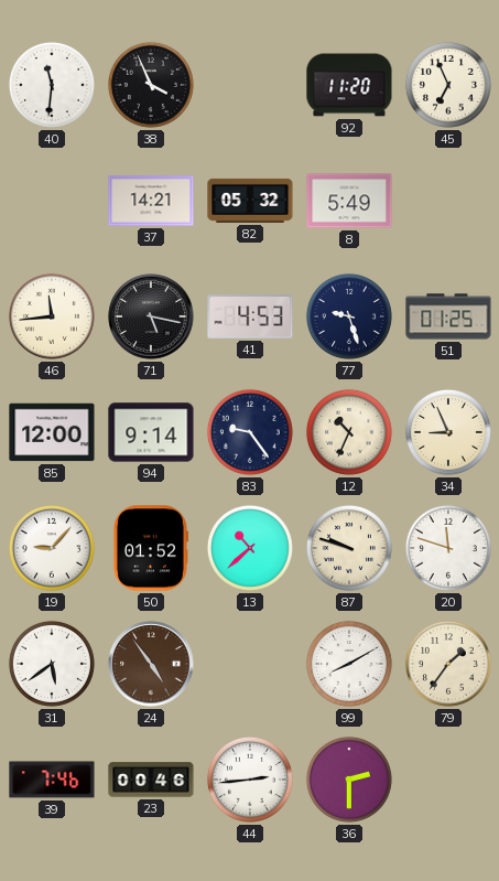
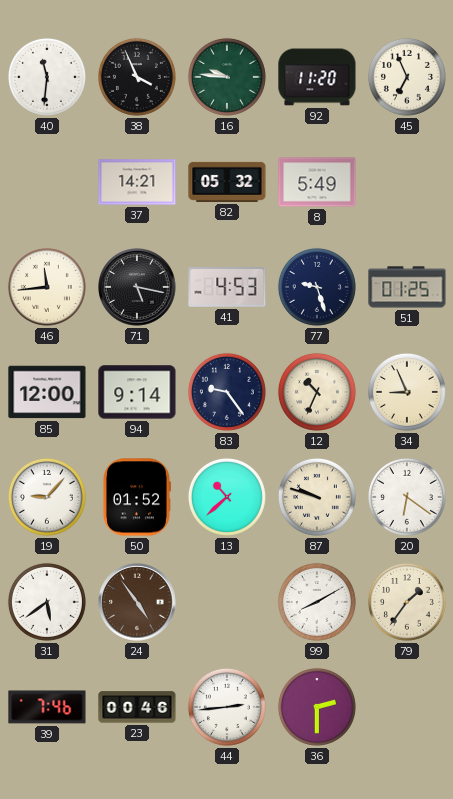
16: none -> 9:46
20: 11:48 -> 6:21
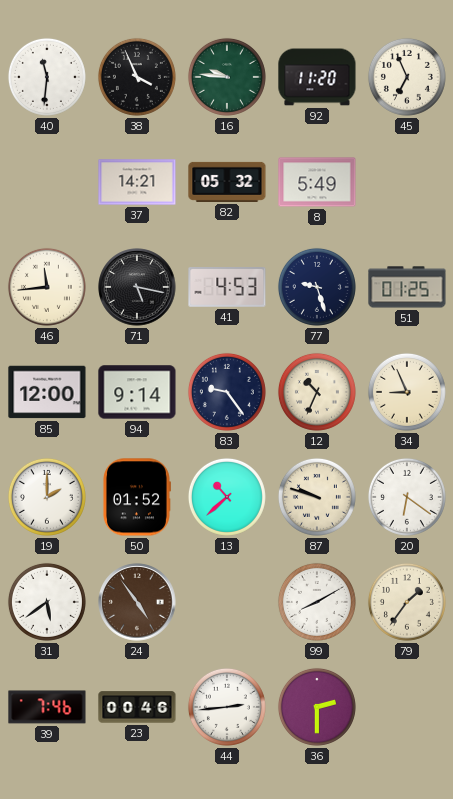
19: 9:07 -> 2:00
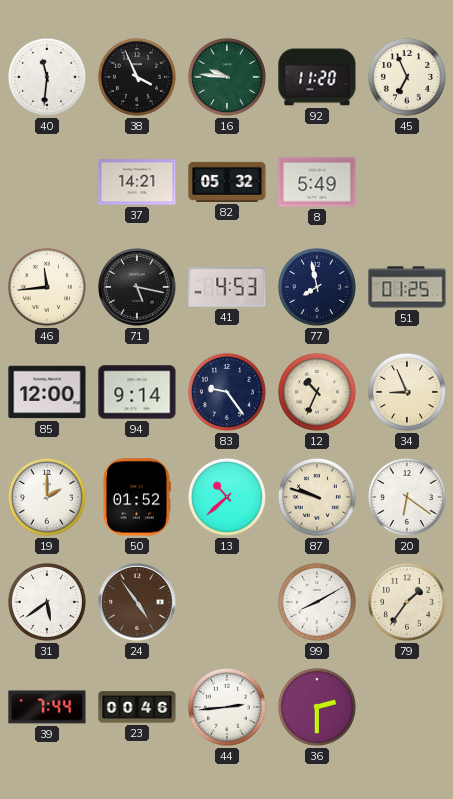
77: 9:27 -> 7:58
39: 7:46 -> 7:44
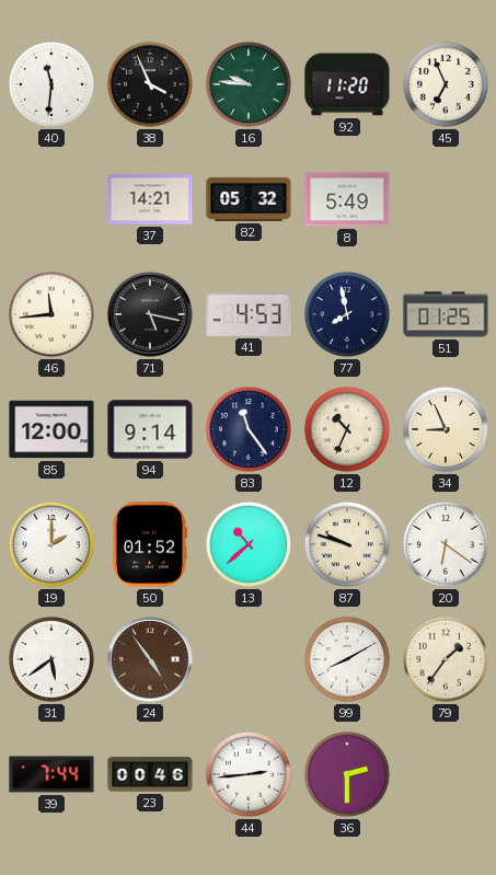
83: 9:24 -> 11:24
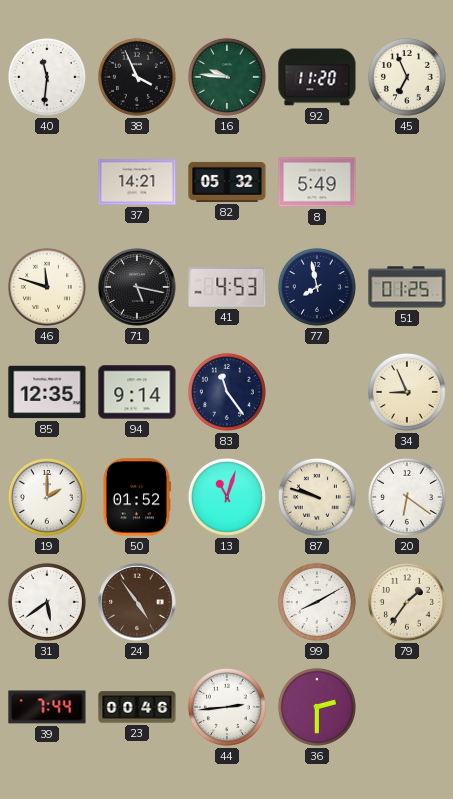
46: 11:44 -> 11:48
85: 12:00 -> 12:35
12: 10:34 -> none
13: 10:38 -> 11:03
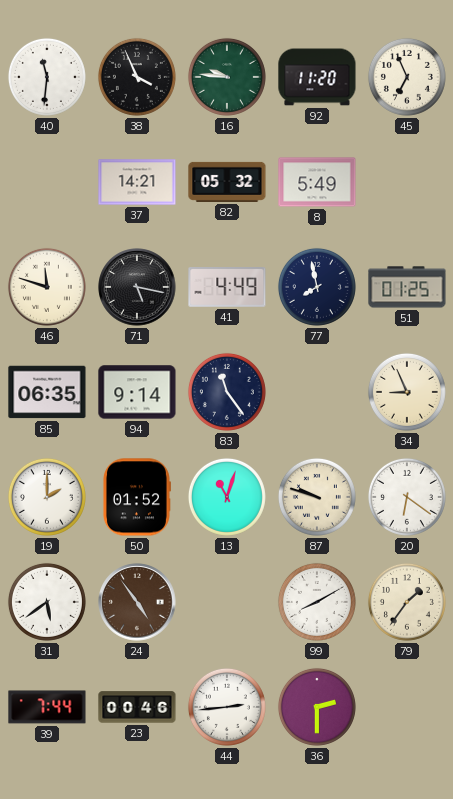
41: 4:53 -> 4:49
85: 12:35 -> 06:35
